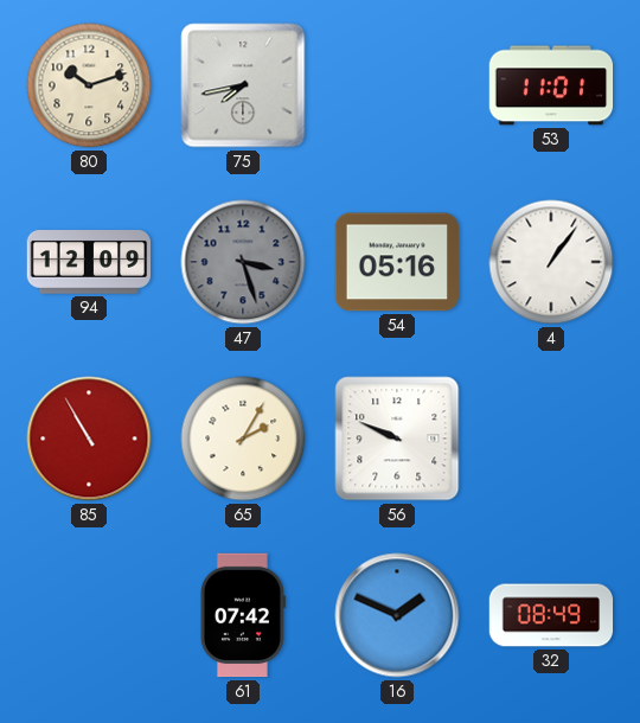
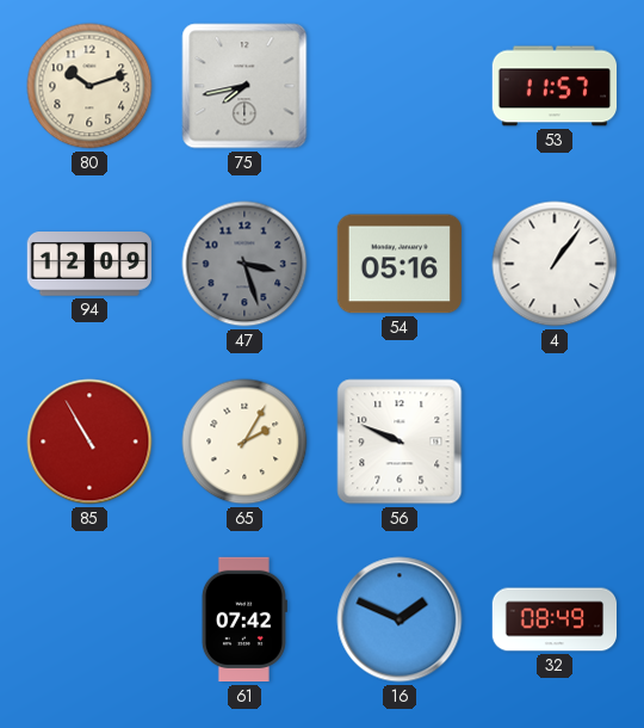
53: 11:01 -> 11:57
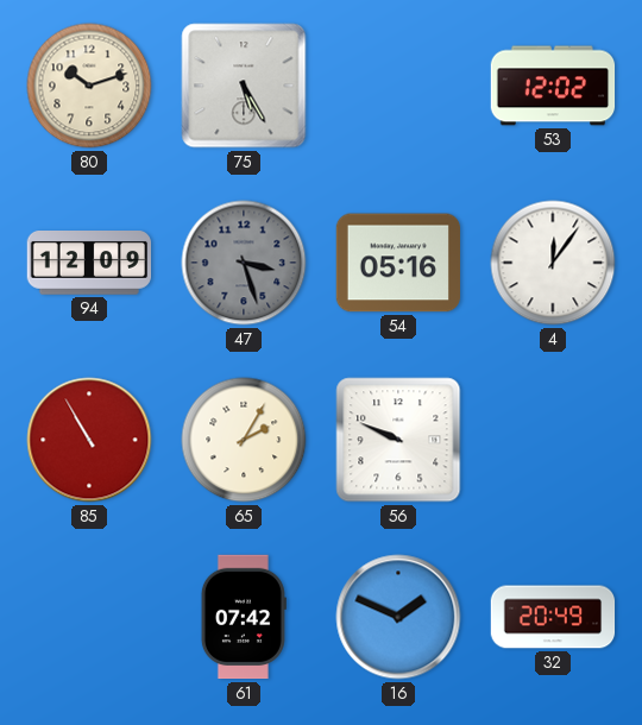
75: 7:43 -> 5:25
53: 11:57 -> 12:02
4: 1:06 -> 12:06
32: 08:49 -> 20:49
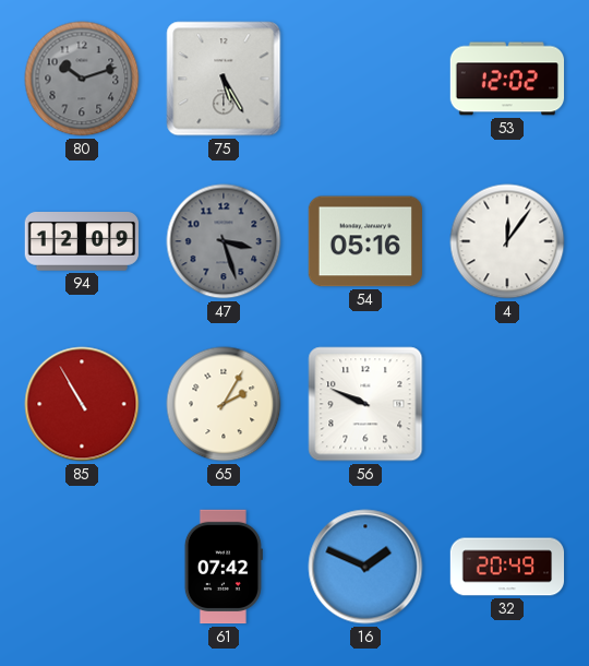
80 dial: cream -> grey
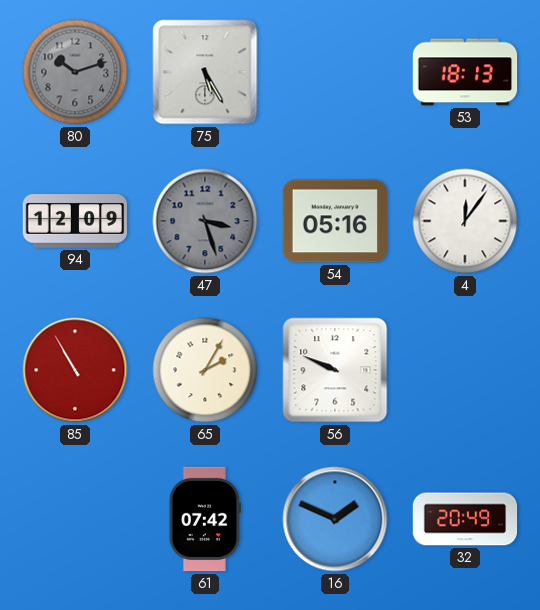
53: 12:02 -> 18:13
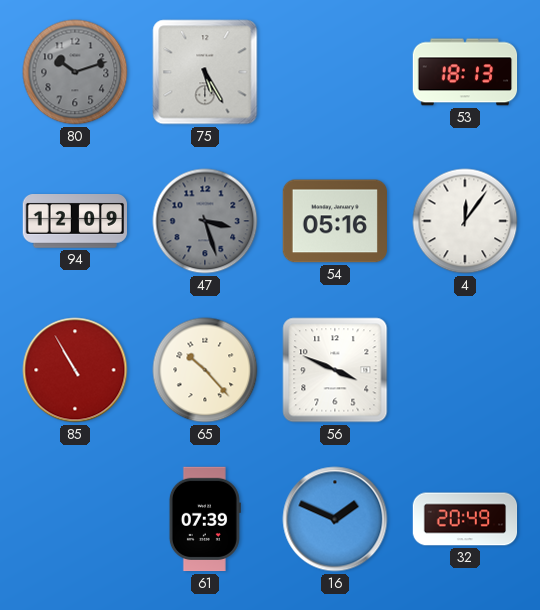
65: 2:05 -> 10:23
56: 9:49 -> 3:49
61: 07:42 -> 07:39
